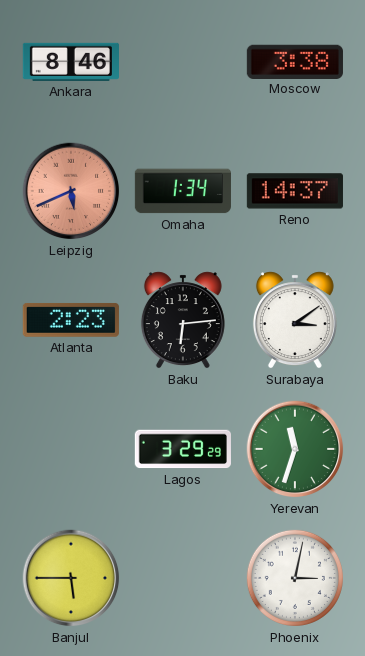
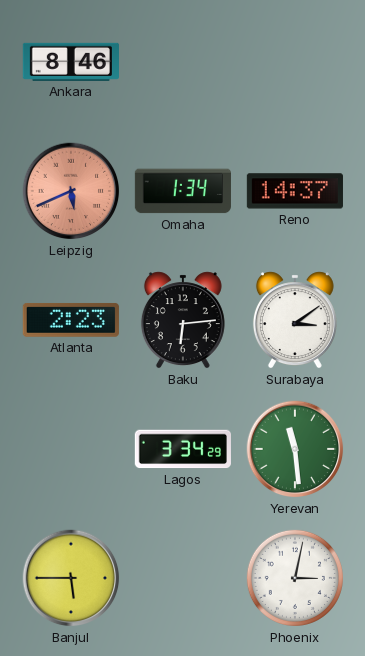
Moscow: 3:38 -> none
Lagos: 3:29 -> 3:34
Yerevan: 11:33 -> 11:29
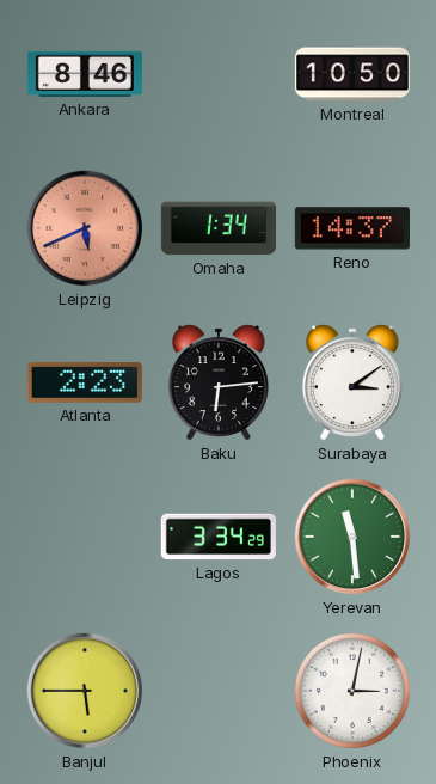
Montreal: none -> 10:50
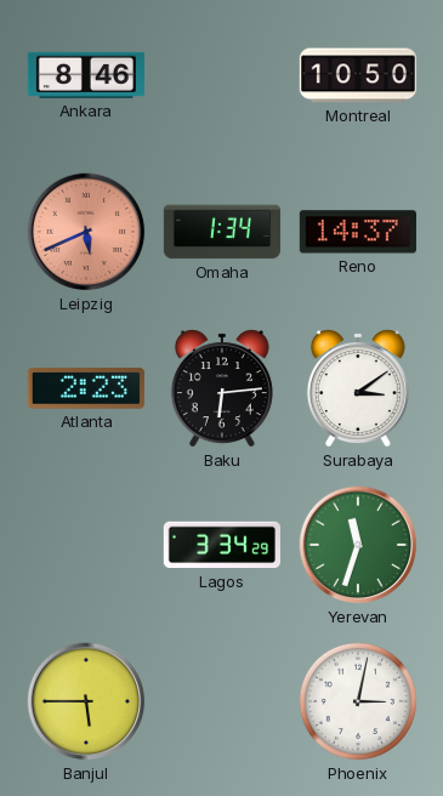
Yerevan: 11:29 -> 11:33
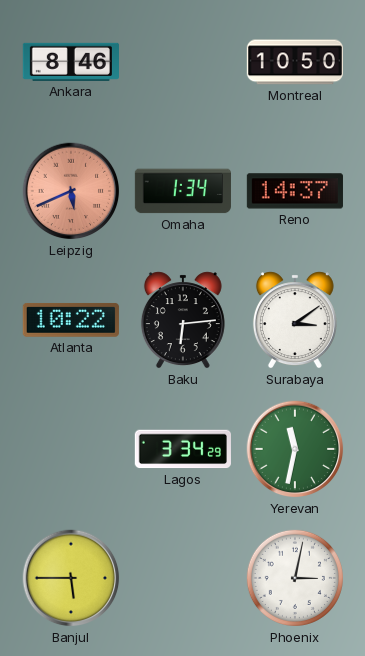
Atlanta: 2:23 -> 10:22
Yerevan: 11:33 -> 11:32
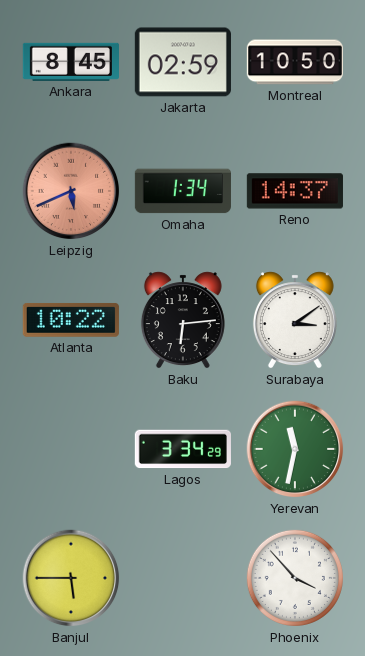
Ankara: 8:46 -> 8:45
Jakarta: none -> 02:59
Phoenix: 3:02 -> 3:53
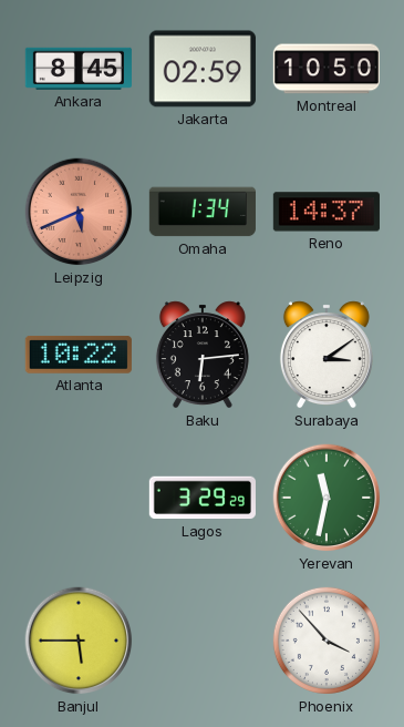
Lagos: 3:34 -> 3:29
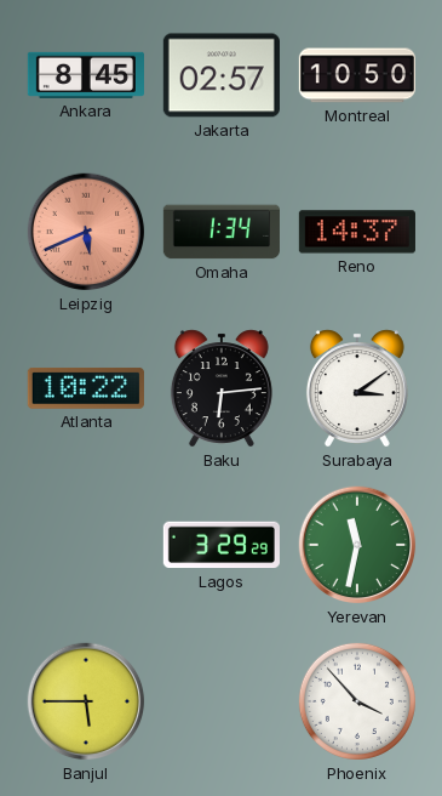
Jakarta: 02:59 -> 02:57
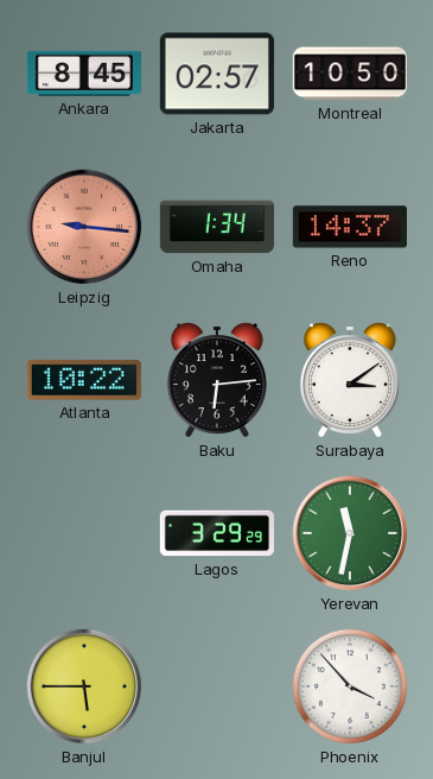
Leipzig: 5:41 -> 9:16
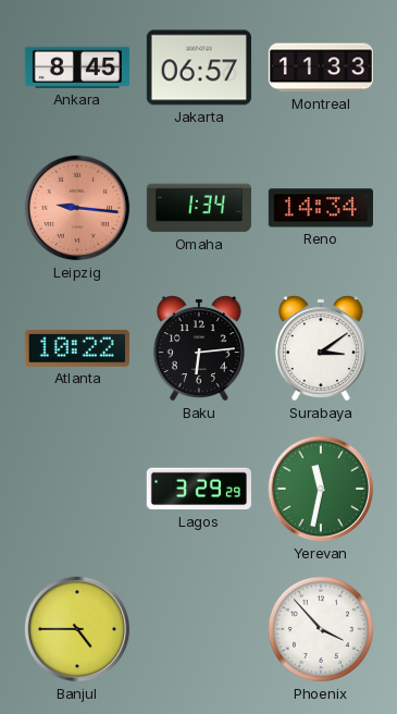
Jakarta: 02:57 -> 06:57
Montreal: 10:50 -> 11:33
Reno: 14:37 -> 14:34
Banjul: 5:45 -> 4:45
